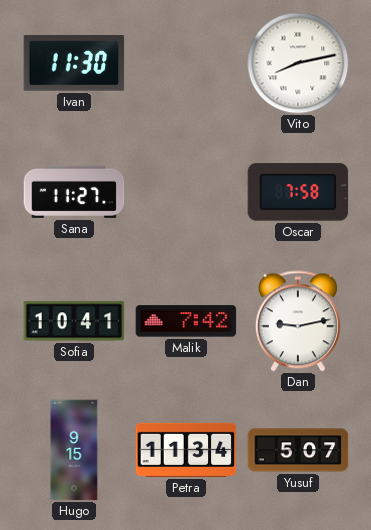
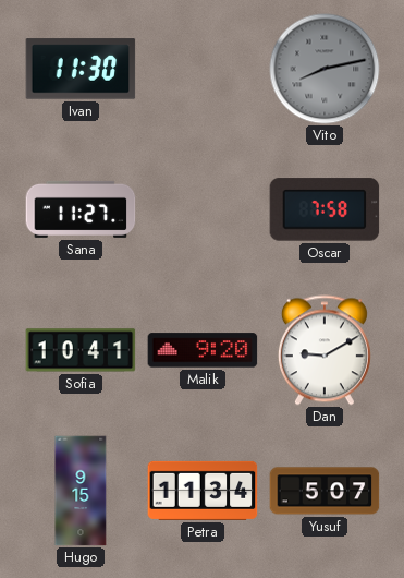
Vito dial: white -> grey
Malik: 7:42 -> 9:20
Dan: 9:13 -> 9:10
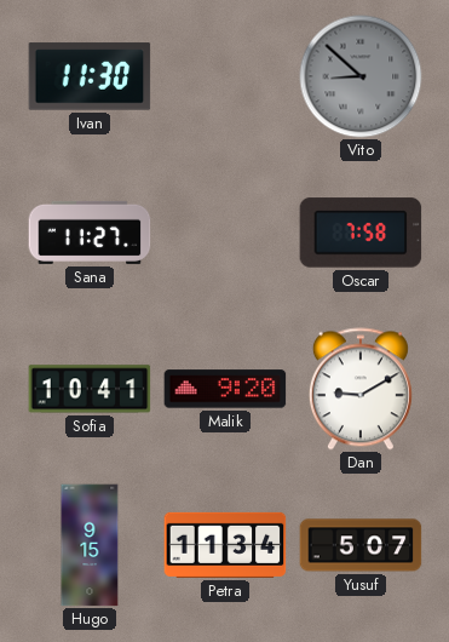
Vito: 8:13 -> 8:52
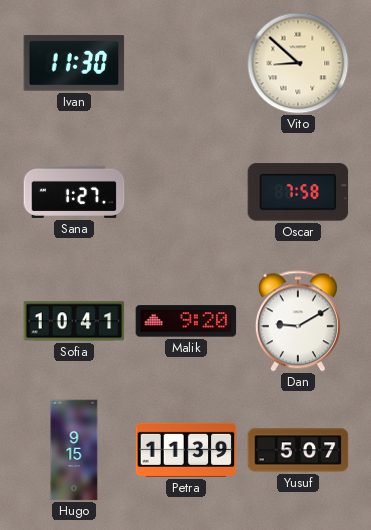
Vito dial: grey -> cream
Sana: 11:27 -> 1:27
Petra: 11:34 -> 11:39
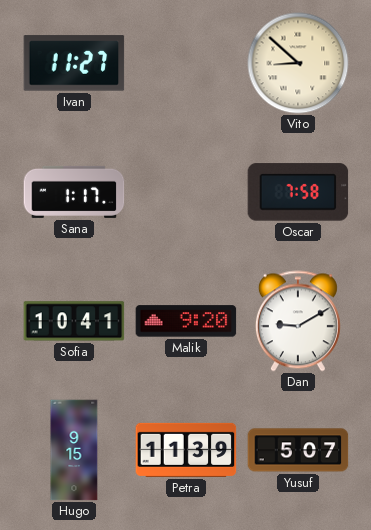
Ivan: 11:30 -> 11:27
Sana: 1:27 -> 1:17
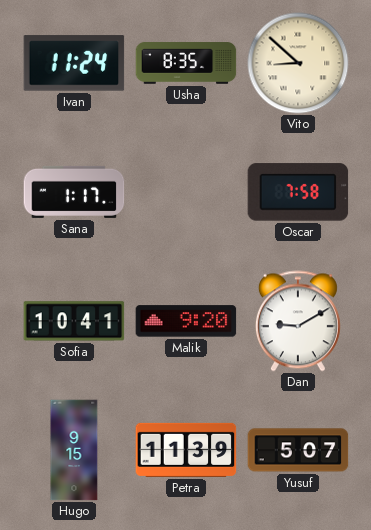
Ivan: 11:27 -> 11:24
Usha: none -> 8:35
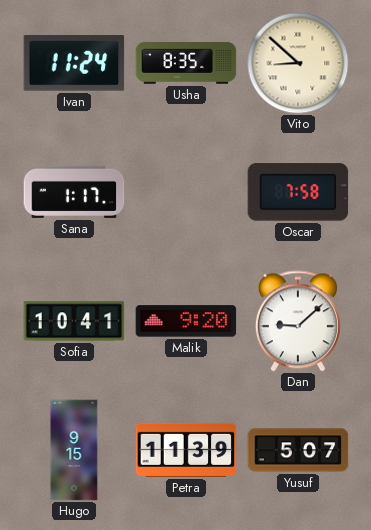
Dan: 9:10 -> 9:08
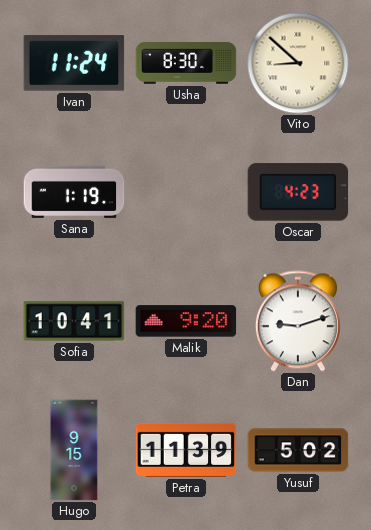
Usha: 8:35 -> 8:30
Sana: 1:17 -> 1:19
Oscar: 7:58 -> 4:23
Dan: 9:08 -> 9:12
Yusuf: 5:07 -> 5:02
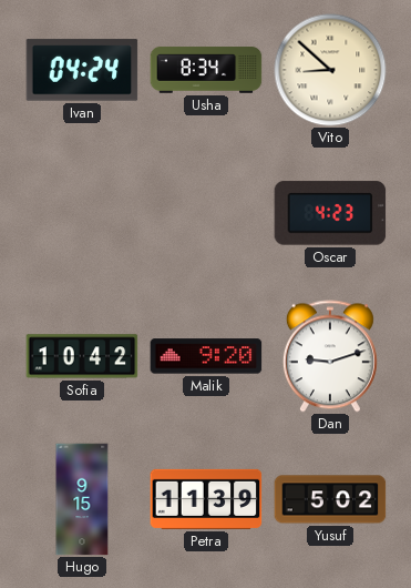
Ivan: 11:24 -> 04:24
Usha: 8:30 -> 8:34
Sana: 1:19 -> none
Sofia: 10:41 -> 10:42
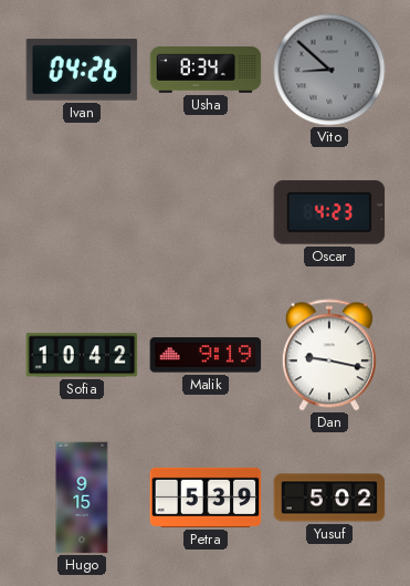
Ivan: 04:24 -> 04:26
Vito dial: cream -> grey
Malik: 9:20 -> 9:19
Dan: 9:12 -> 9:17
Petra: 11:39 -> 5:39
